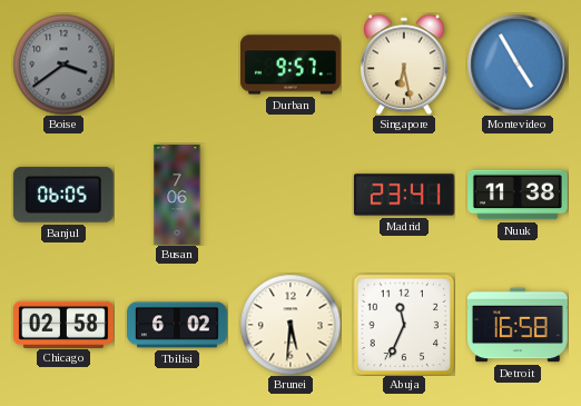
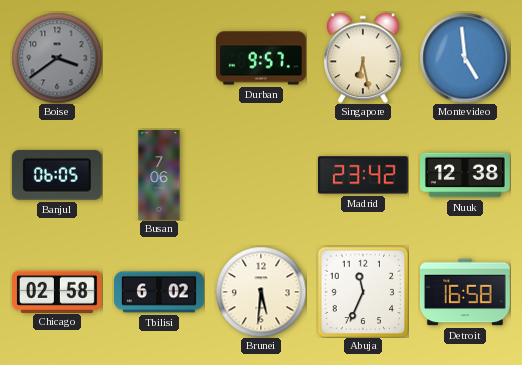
Montevideo: 4:55 -> 4:59
Madrid: 23:41 -> 23:42
Nuuk: 11:38 -> 12:38
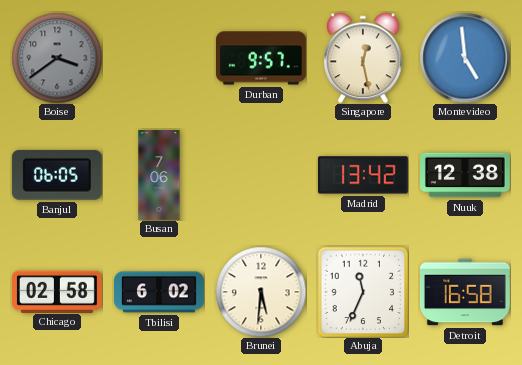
Singapore: 6:28 -> 12:28
Madrid: 23:42 -> 13:42
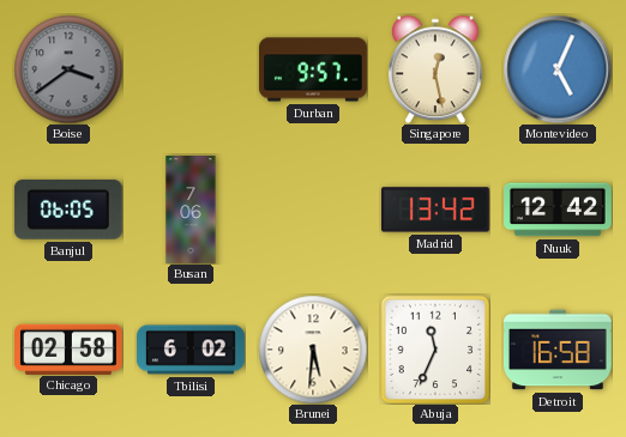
Montevideo: 4:59 -> 5:04
Nuuk: 12:38 -> 12:42
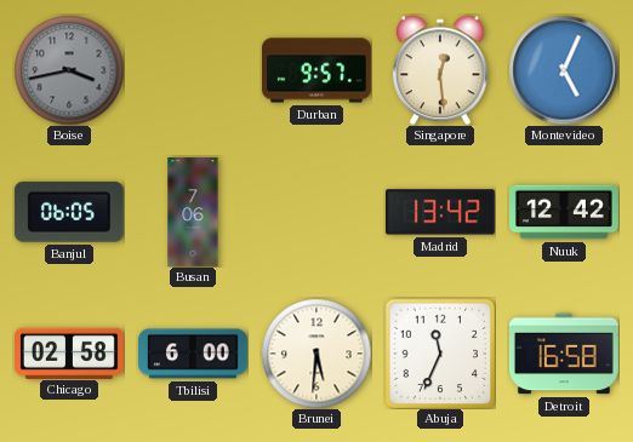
Boise: 3:39 -> 3:43
Singapore: 12:28 -> 12:29
Tbilisi: 6:02 -> 6:00
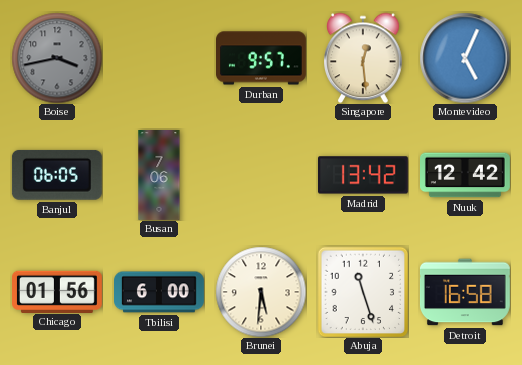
Chicago: 02:58 -> 01:56
Abuja: 11:34 -> 11:27
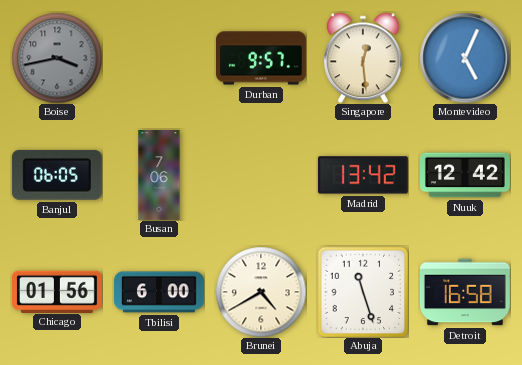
Brunei: 5:31 -> 4:40
